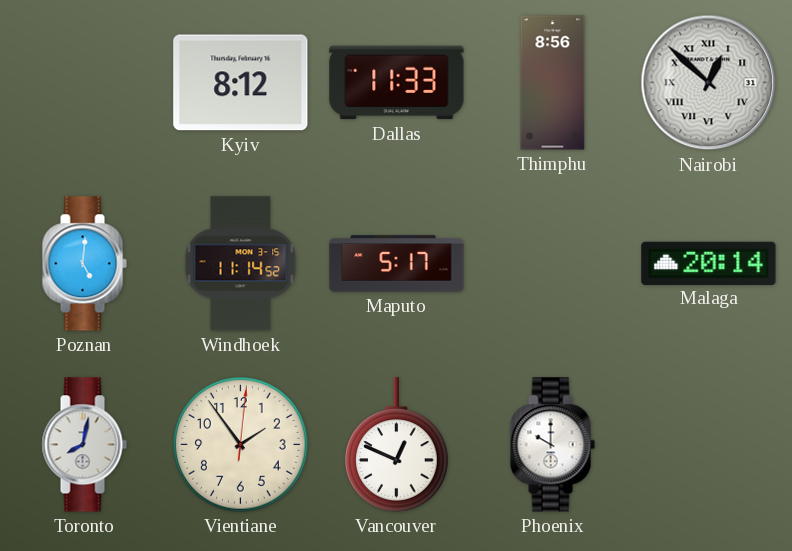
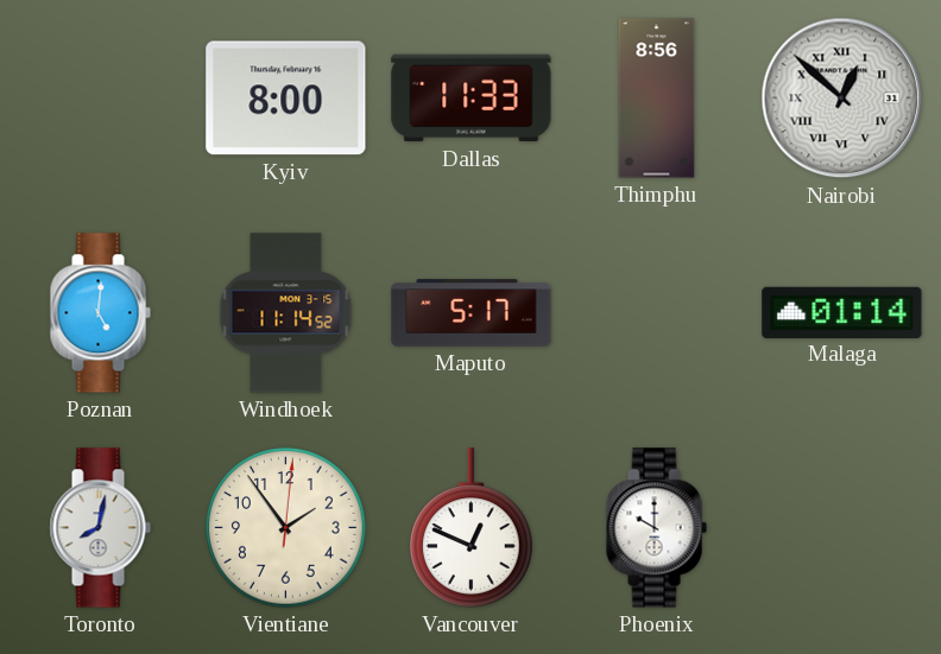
Kyiv: 8:12 -> 8:00
Malaga: 20:14 -> 01:14
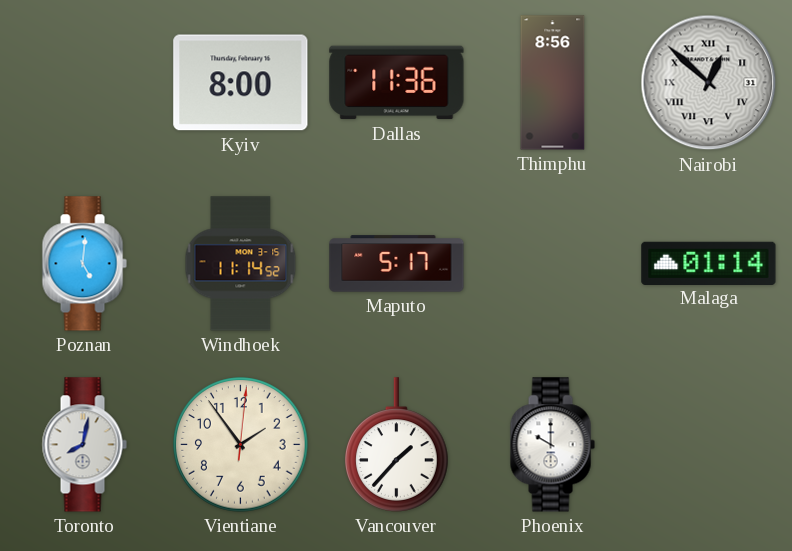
Dallas: 11:33 -> 11:36
Vancouver: 12:49 -> 1:37
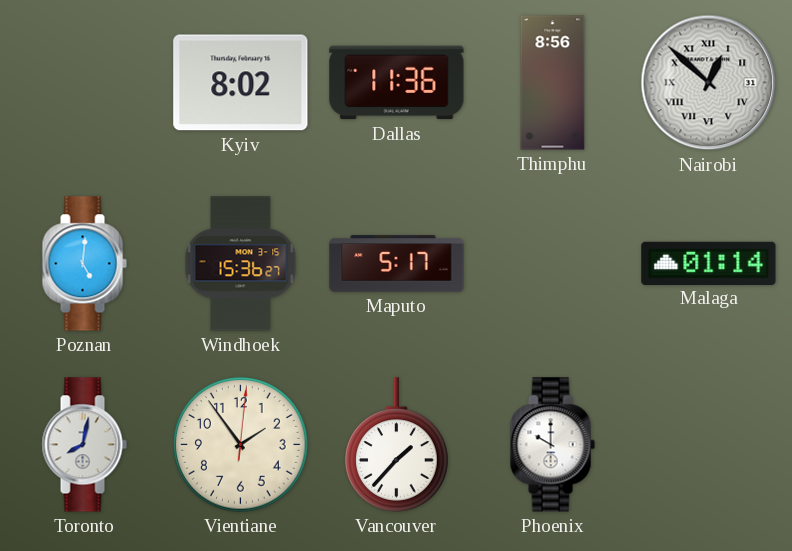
Kyiv: 8:00 -> 8:02
Windhoek: 11:14 -> 15:36
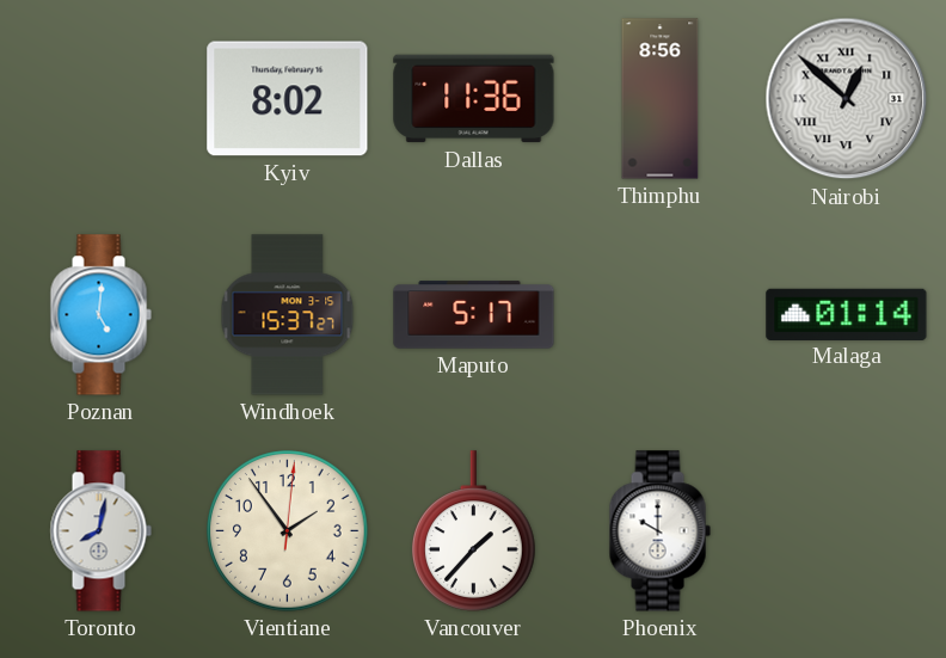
Windhoek: 15:36 -> 15:37
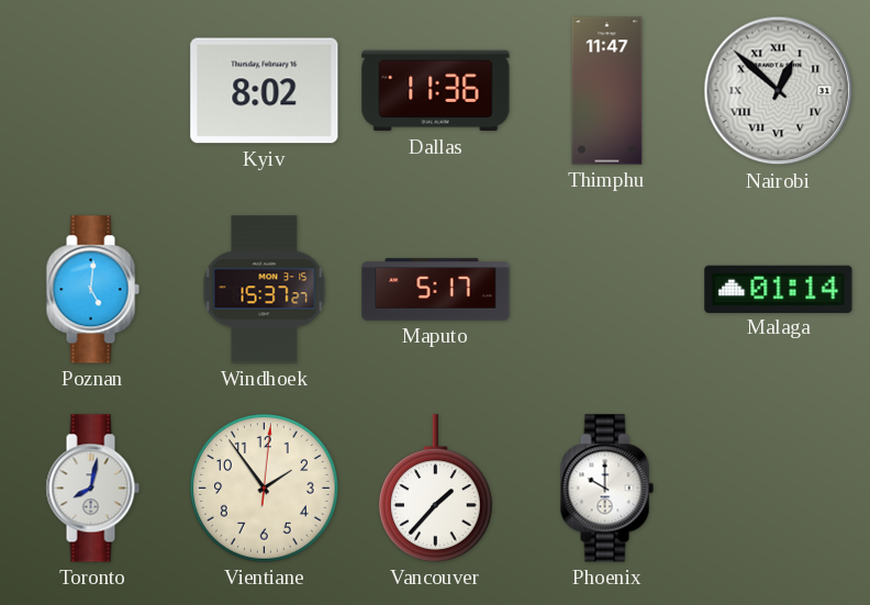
Thimphu: 8:56 -> 11:47
